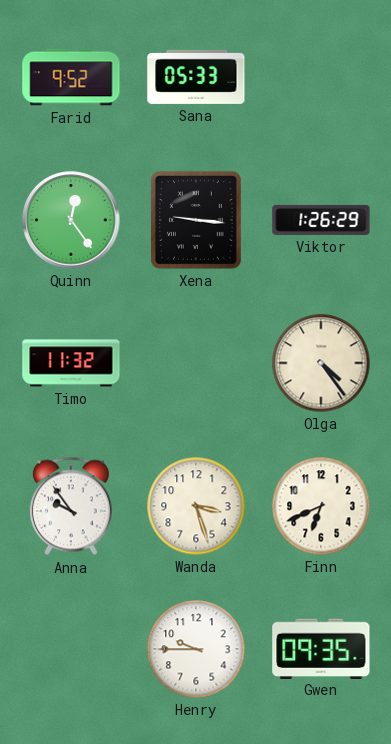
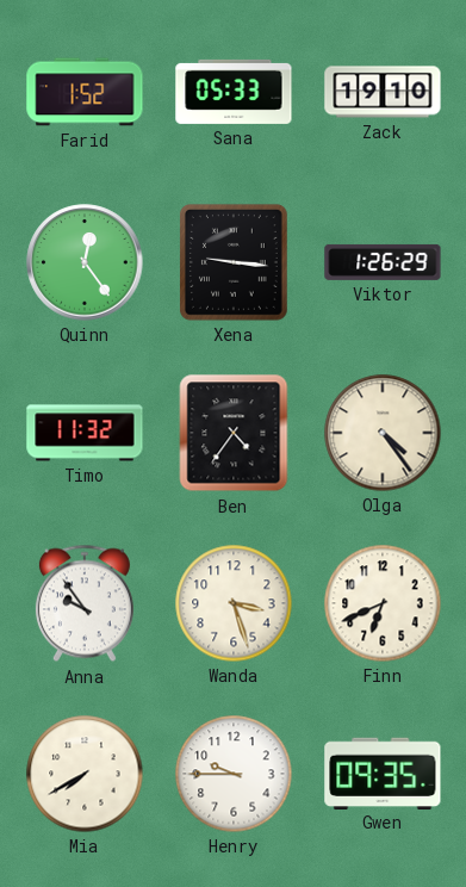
Farid: 9:52 -> 1:52
Zack: none -> 19:10
Ben: none -> 4:36
Mia: none -> 7:40
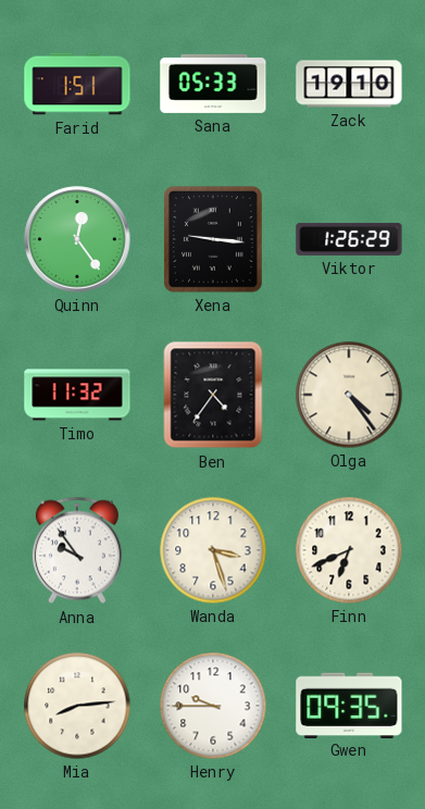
Farid: 1:52 -> 1:51
Mia: 7:40 -> 8:14
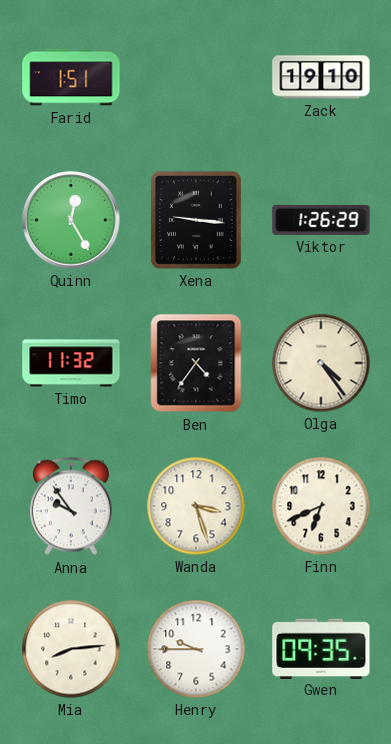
Sana: 05:33 -> none
Quinn: 12:24 -> 12:25
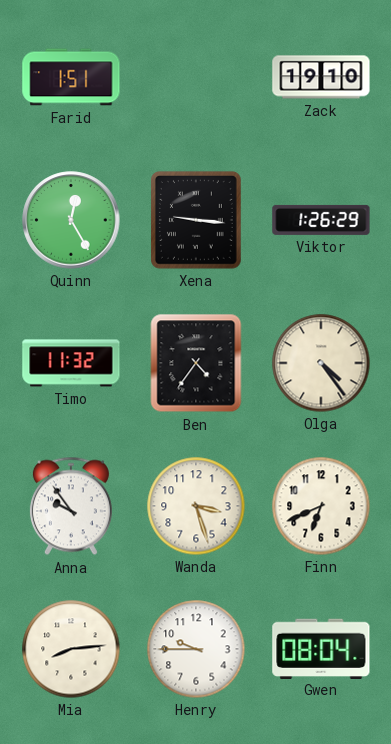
Gwen: 09:35 -> 08:04
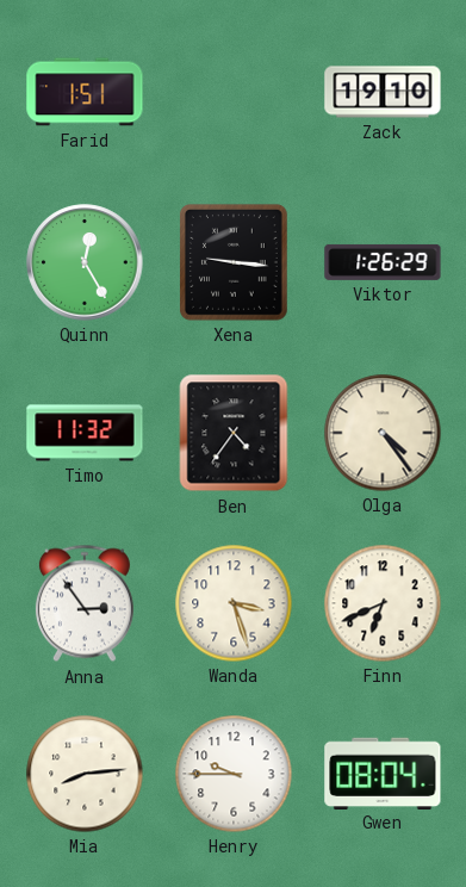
Anna: 9:54 -> 2:54
